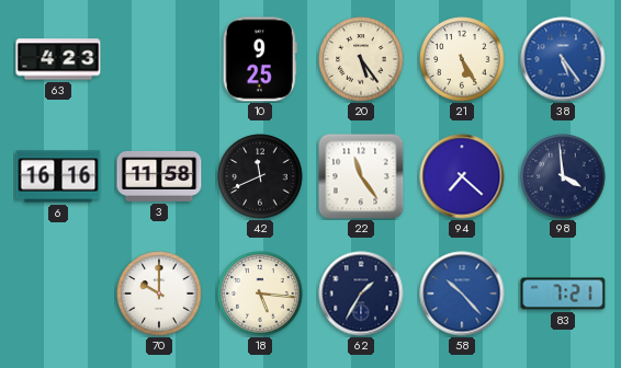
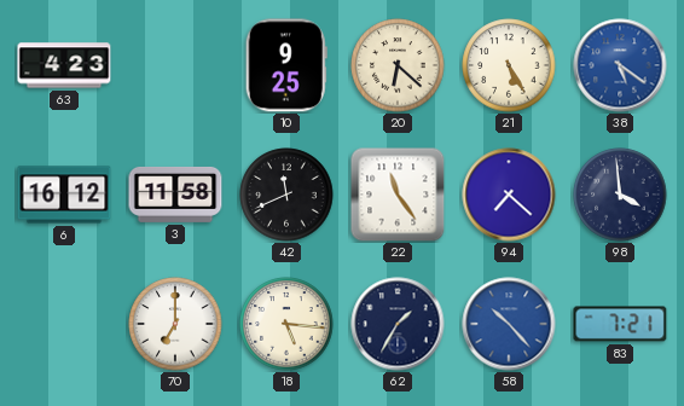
20: 5:24 -> 6:22
38: 5:24 -> 5:21
6: 16:16 -> 16:12
70: 10:00 -> 7:00
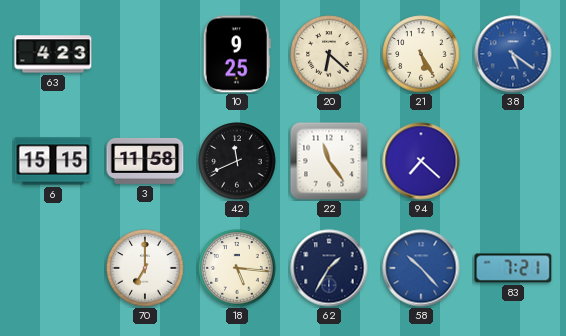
6: 16:12 -> 15:15
98: 3:59 -> none
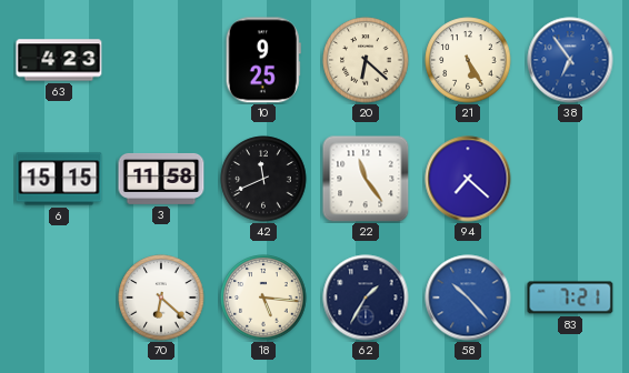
38: 5:21 -> 6:54
70: 7:00 -> 6:22
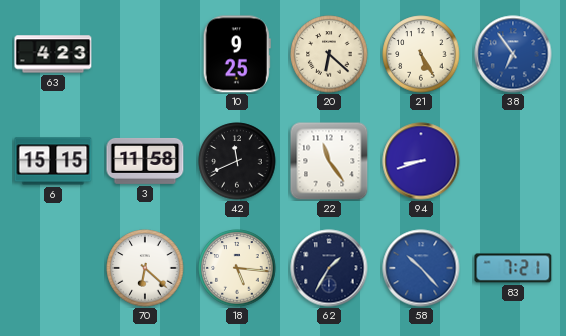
94: 7:22 -> 8:42
